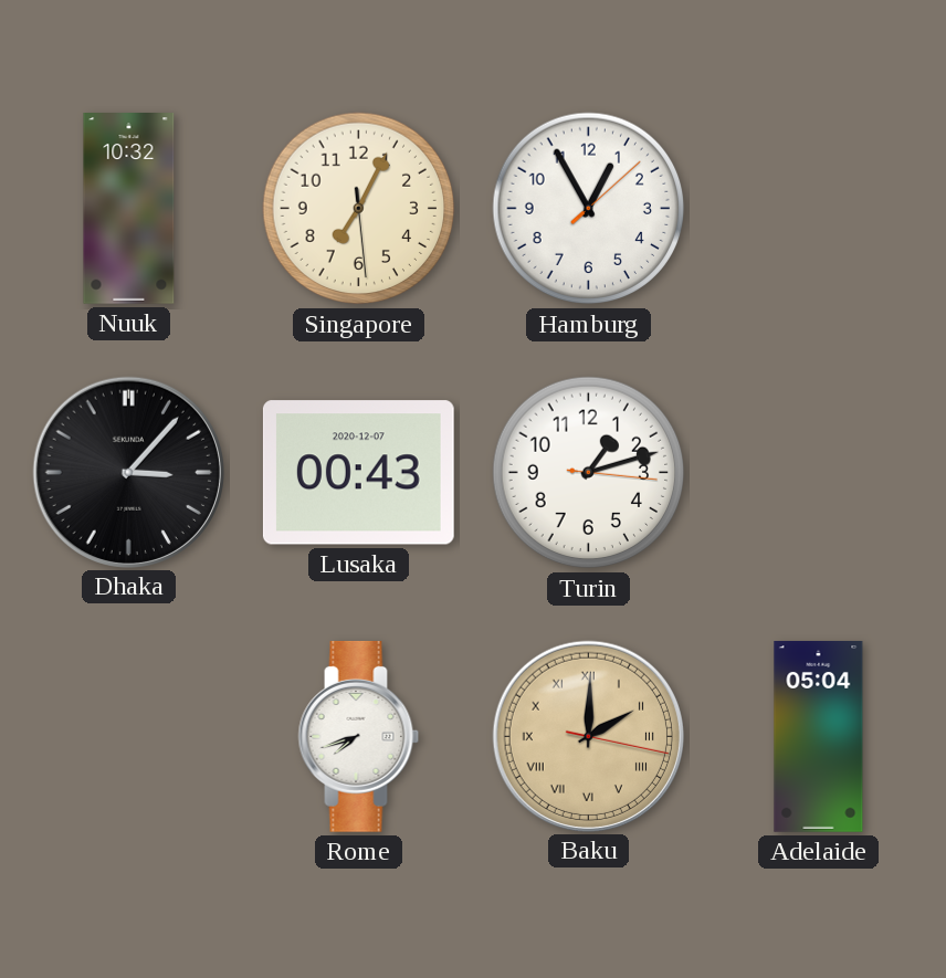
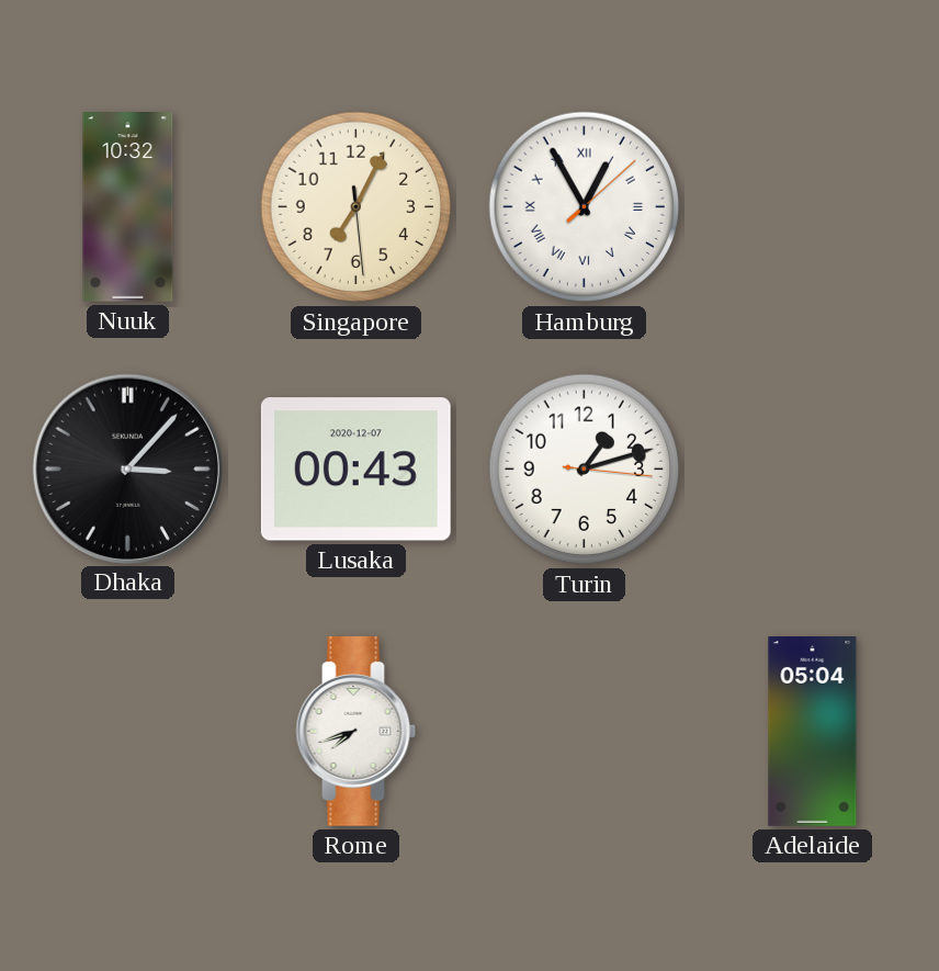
Hamburg numerals: Arabic -> Roman
Baku: 2:00 -> none
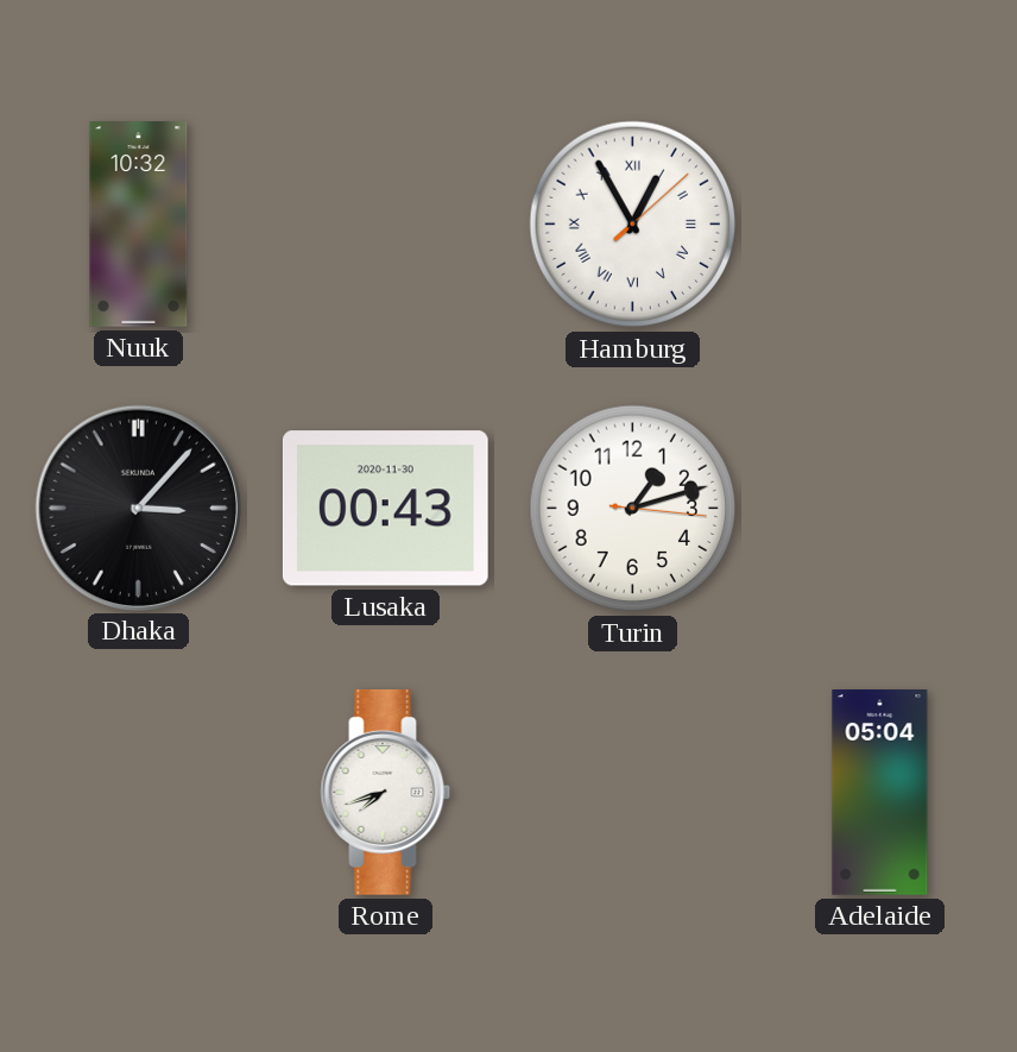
Singapore: 7:04 -> none
Lusaka date: 2020-12-07 -> 2020-11-30
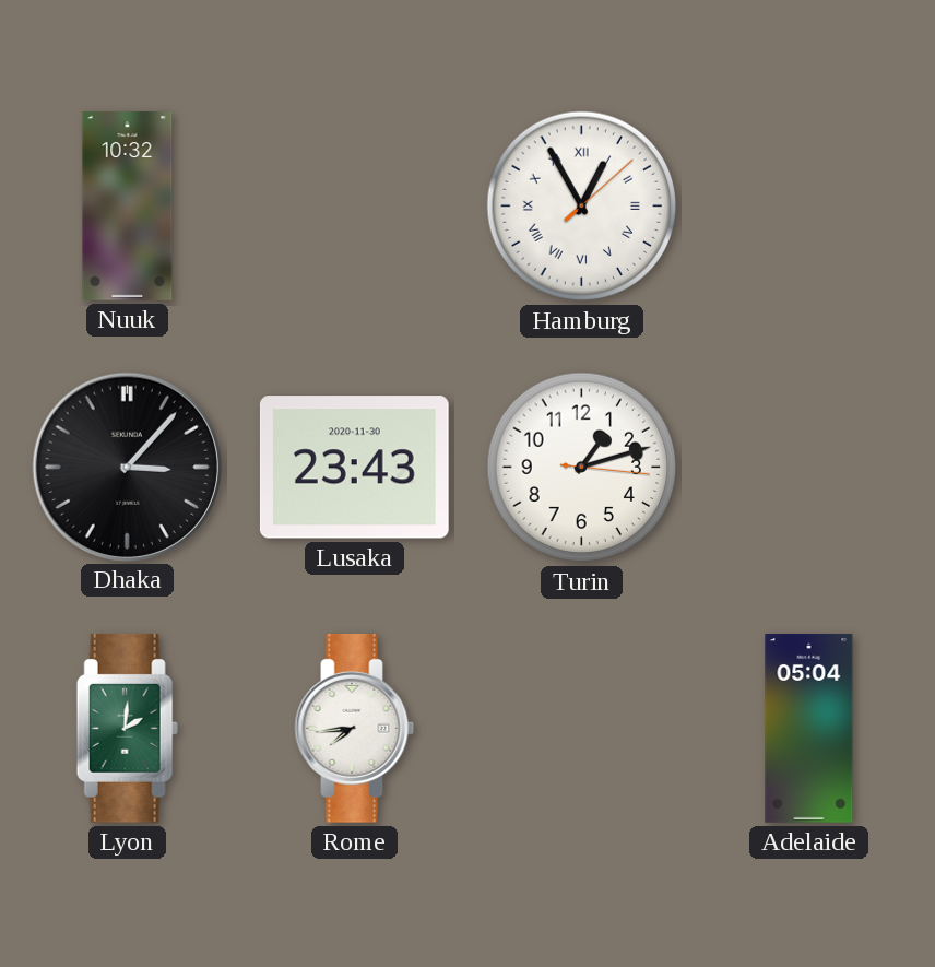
Lusaka: 00:43 -> 23:43
Lyon: none -> 2:01
Rome: 7:42 -> 7:44
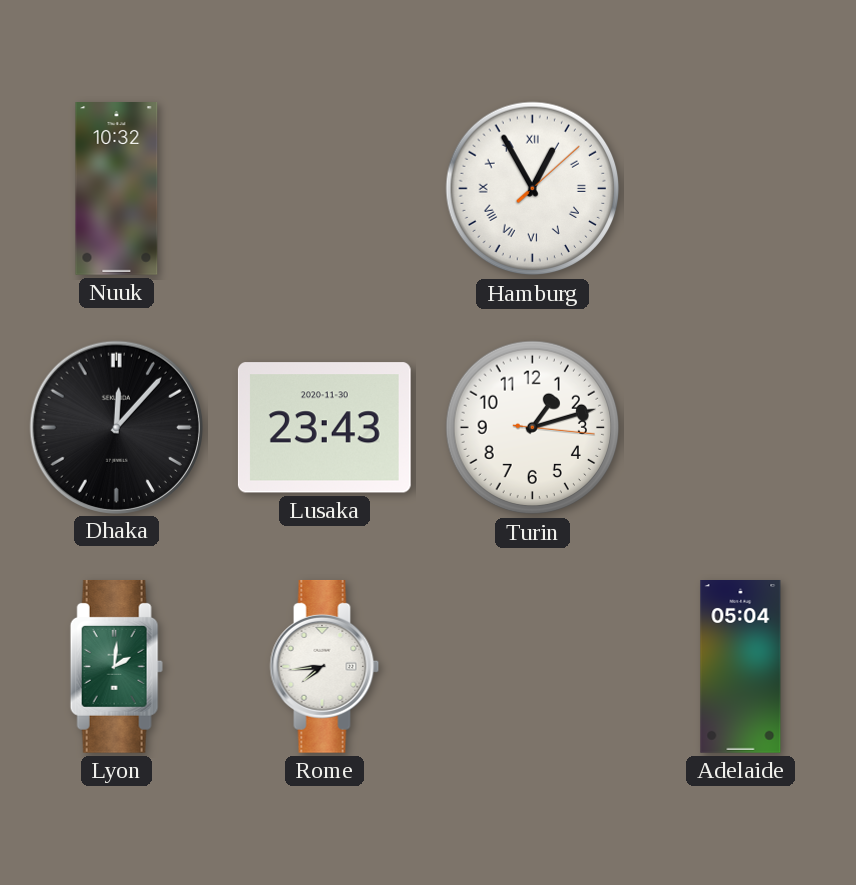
Dhaka: 3:07 -> 12:07
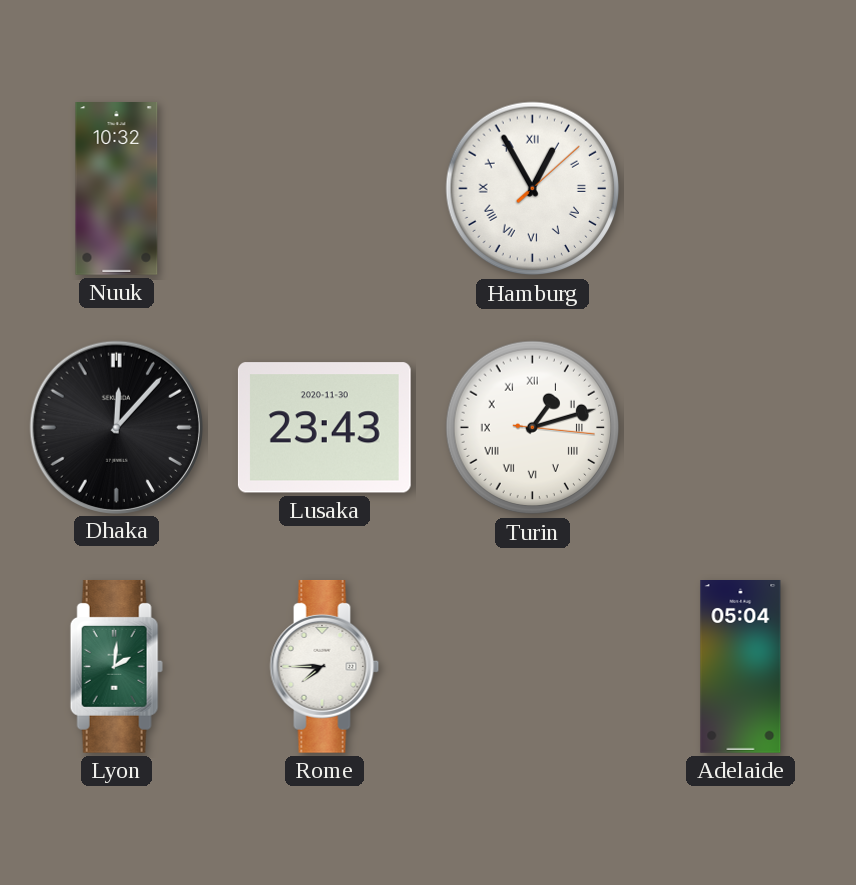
Turin numerals: Arabic -> Roman
Rome: 7:44 -> 7:45
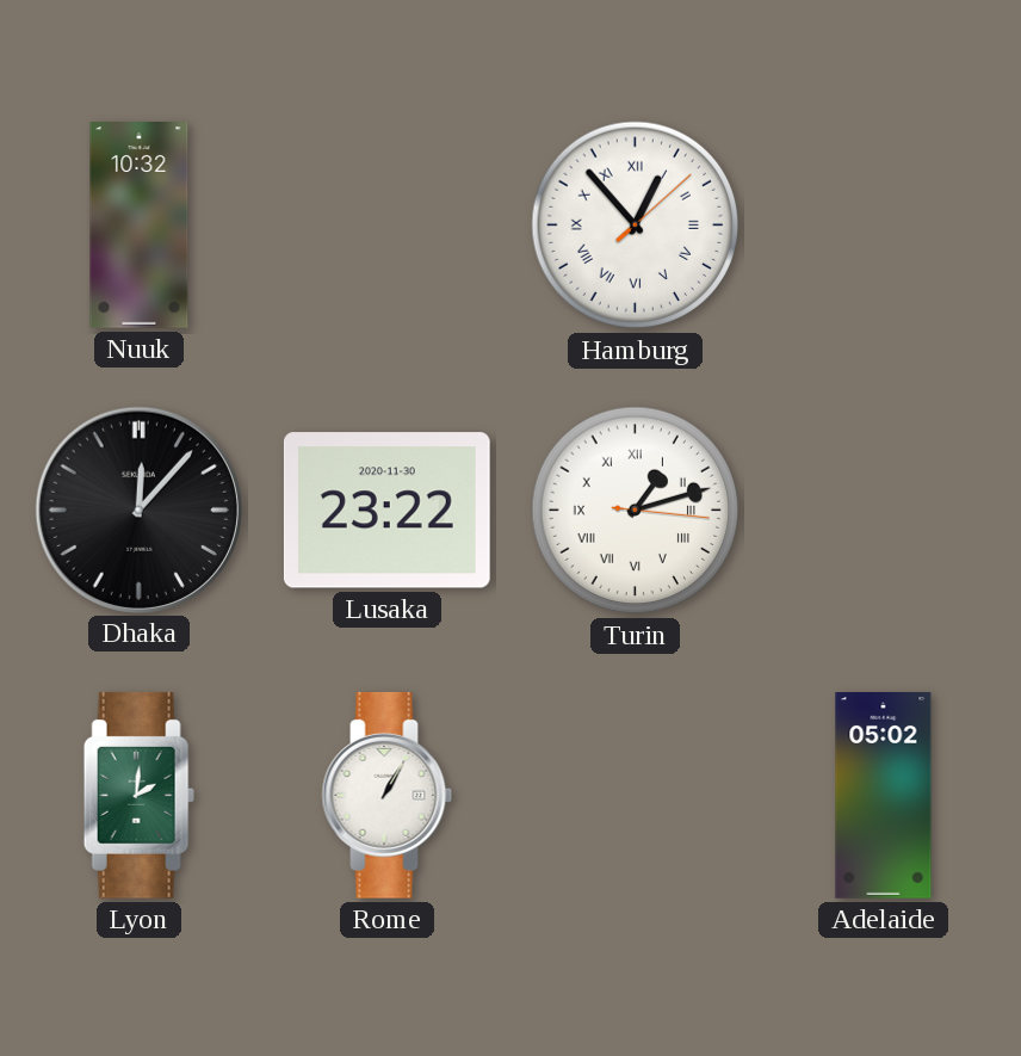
Hamburg: 12:55 -> 12:53
Lusaka: 23:43 -> 23:22
Rome: 7:45 -> 1:05
Adelaide: 05:04 -> 05:02
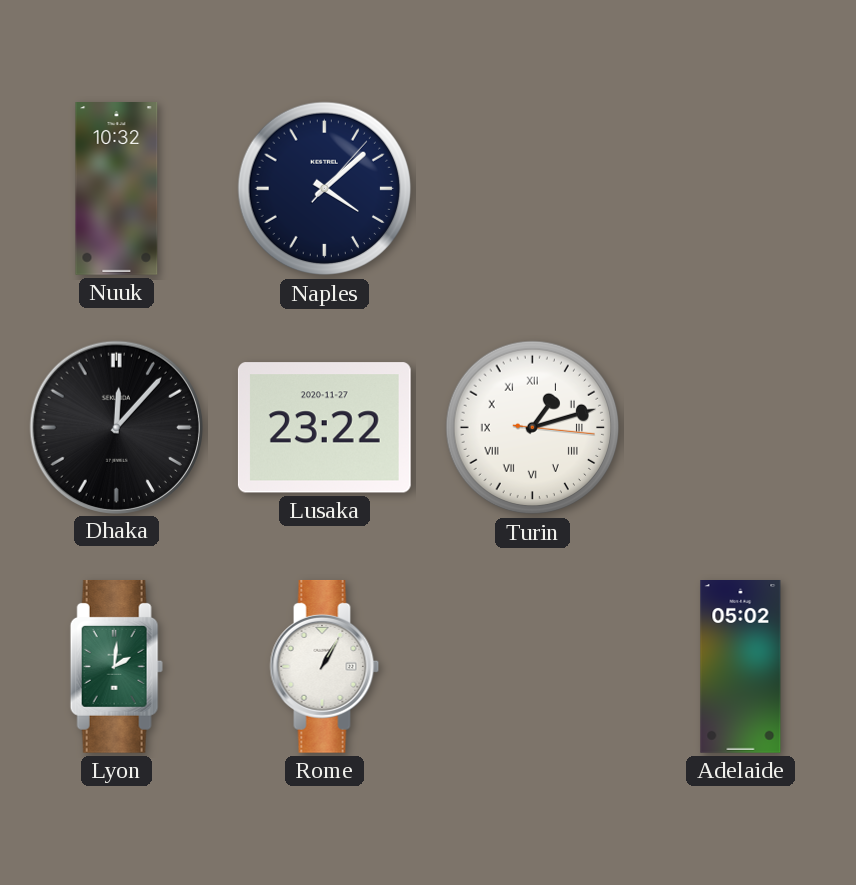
Naples: none -> 4:08
Hamburg: 12:53 -> none
Lusaka date: 2020-11-30 -> 2020-11-27
